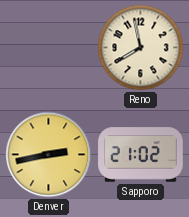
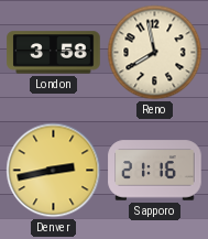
London: none -> 3:58
Sapporo: 21:02 -> 21:16
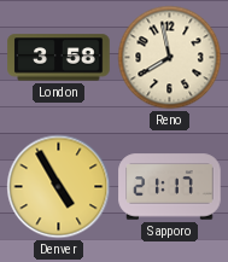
Denver: 2:43 -> 4:55
Sapporo: 21:16 -> 21:17
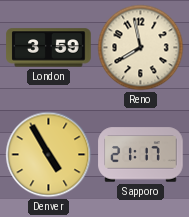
London: 3:58 -> 3:59
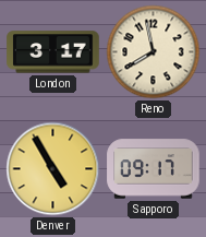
London: 3:59 -> 3:17
Sapporo: 21:17 -> 09:17
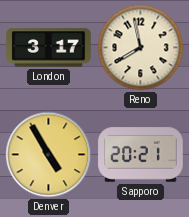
Sapporo: 09:17 -> 20:21
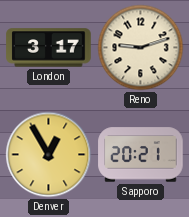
Reno: 7:58 -> 9:12
Denver: 4:55 -> 12:55
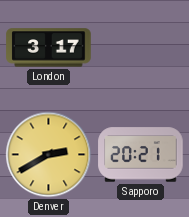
Reno: 9:12 -> none
Denver: 12:55 -> 2:40
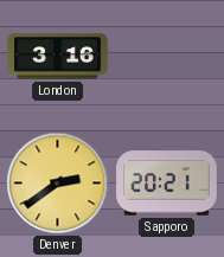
London: 3:17 -> 3:16
Denver: 2:40 -> 2:39
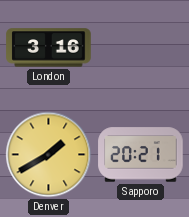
Denver: 2:39 -> 1:40
